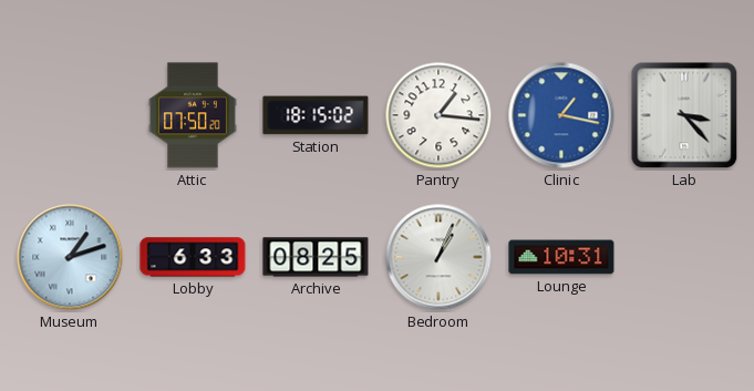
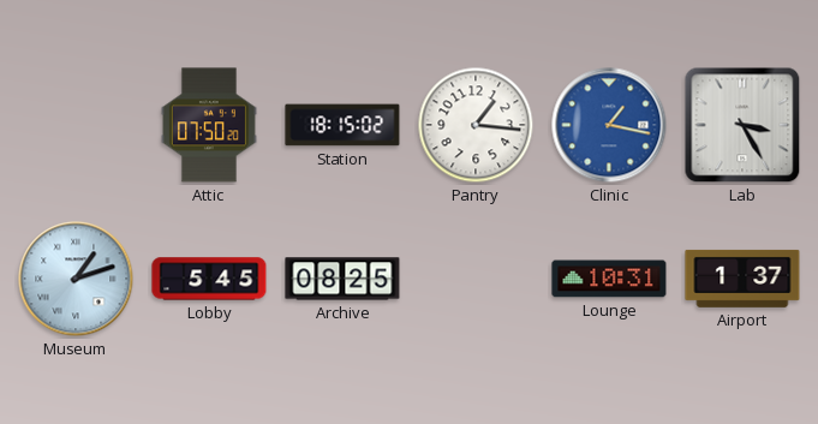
Lab: 3:23 -> 3:25
Lobby: 6:33 -> 5:45
Bedroom: 1:04 -> none
Airport: none -> 1:37
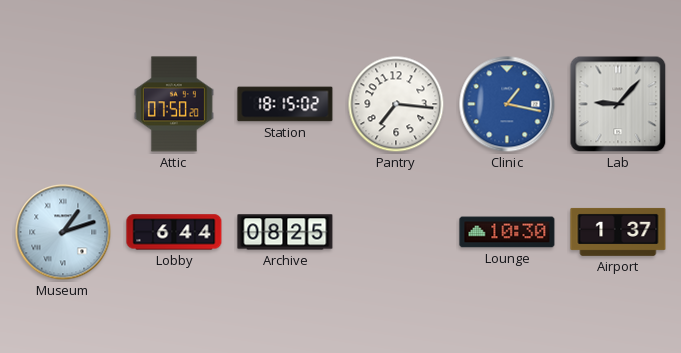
Pantry: 1:16 -> 7:16
Lab: 3:25 -> 9:07
Lobby: 5:45 -> 6:44
Lounge: 10:31 -> 10:30
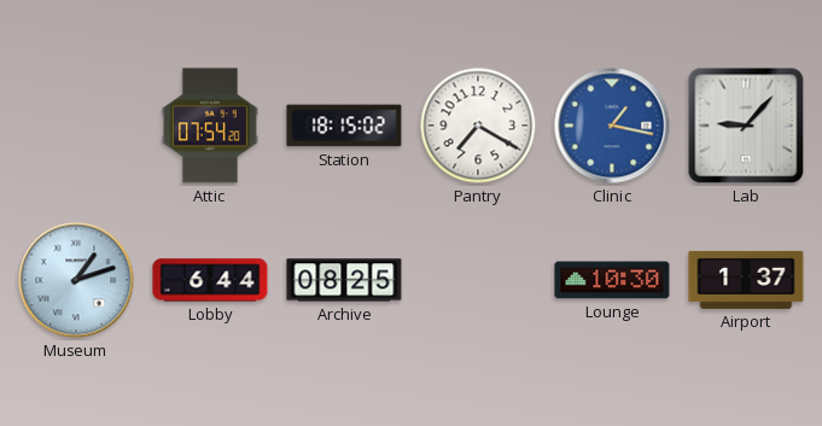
Attic: 07:50 -> 07:54
Pantry: 7:16 -> 7:20
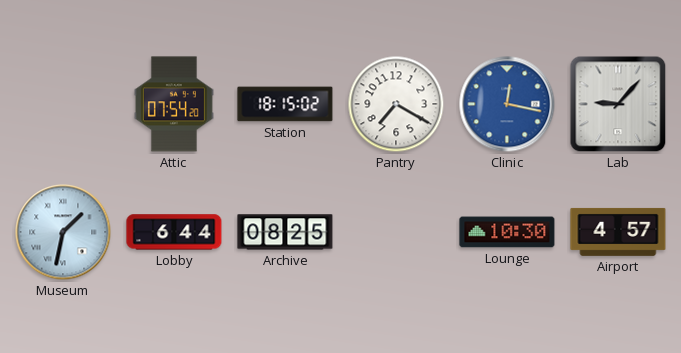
Clinic: 1:17 -> 12:17
Museum: 1:12 -> 1:32
Airport: 1:37 -> 4:57
